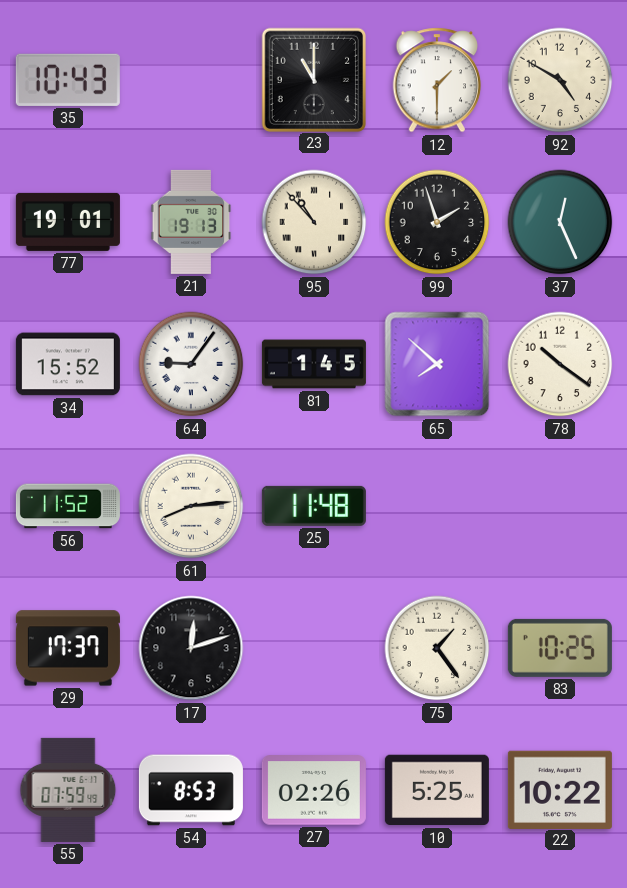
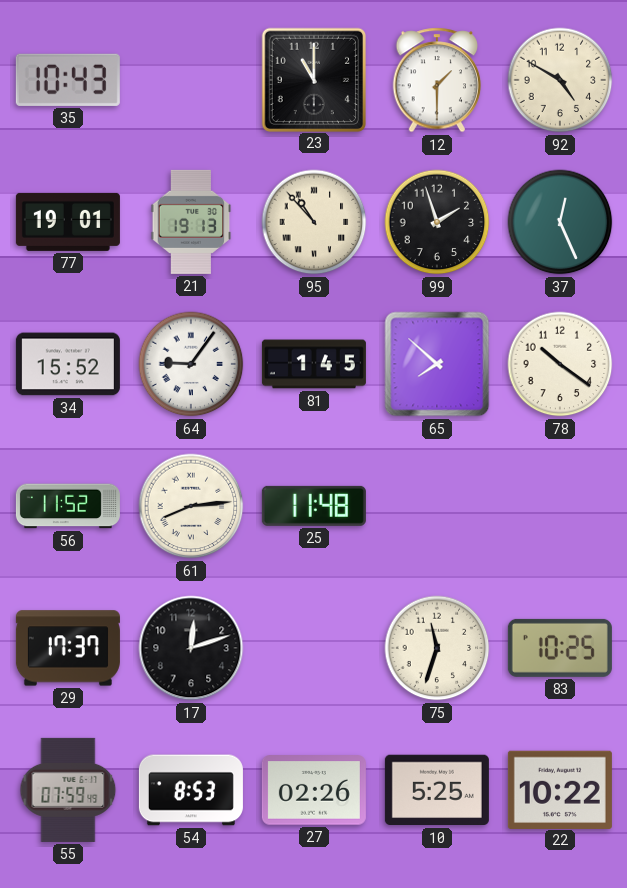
75: 1:24 -> 11:33
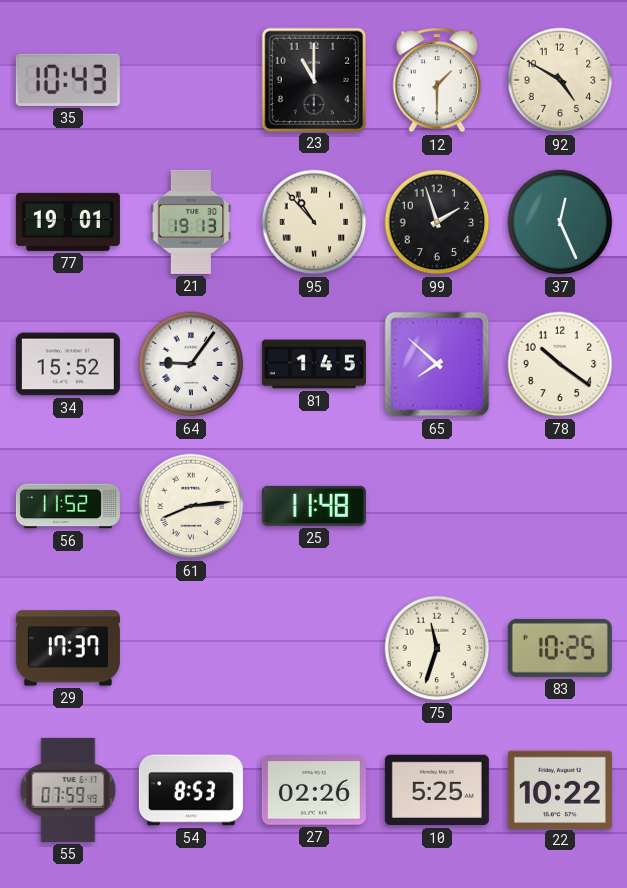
17: 12:12 -> none
